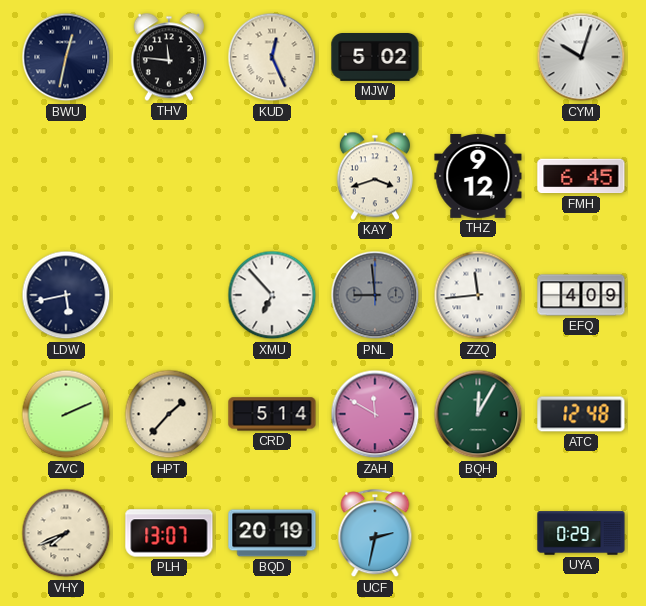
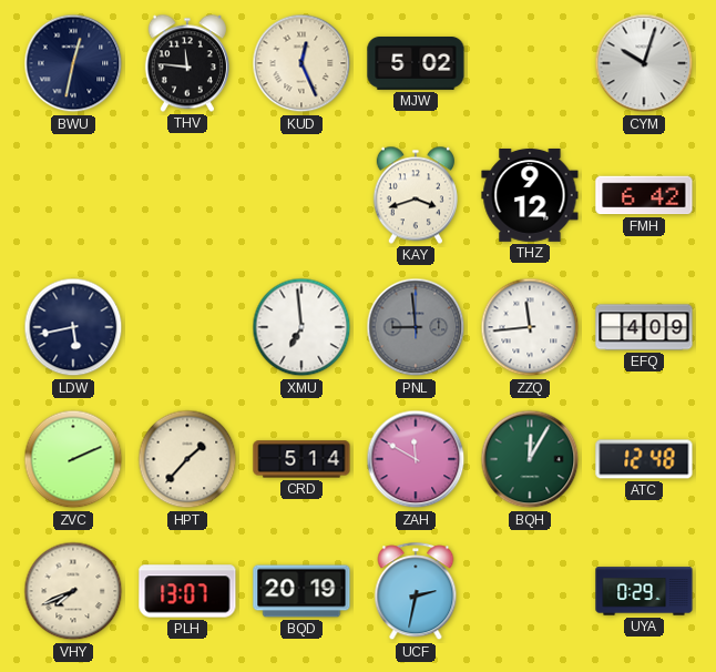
FMH: 6:45 -> 6:42
XMU: 6:53 -> 6:59
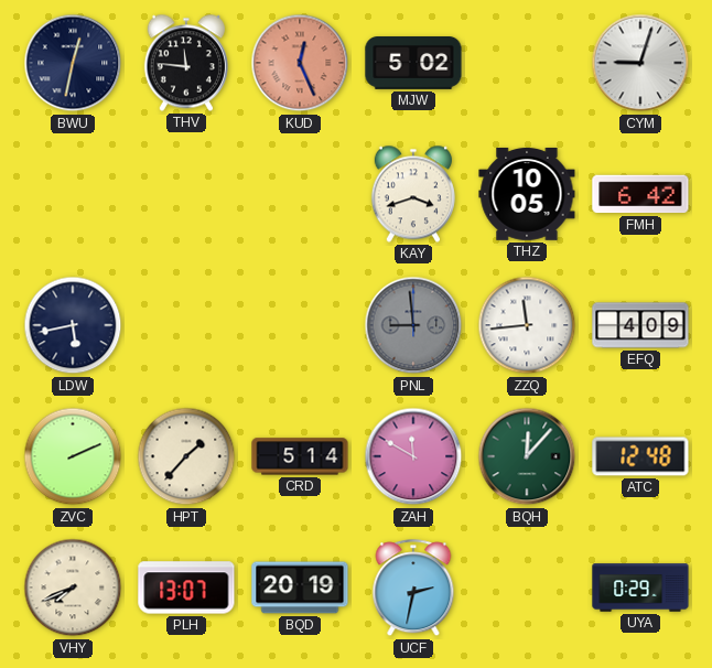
KUD dial: cream -> salmon
CYM: 10:03 -> 9:03
THZ: 9:12 -> 10:05
XMU: 6:59 -> none
BQH: 12:05 -> 12:07
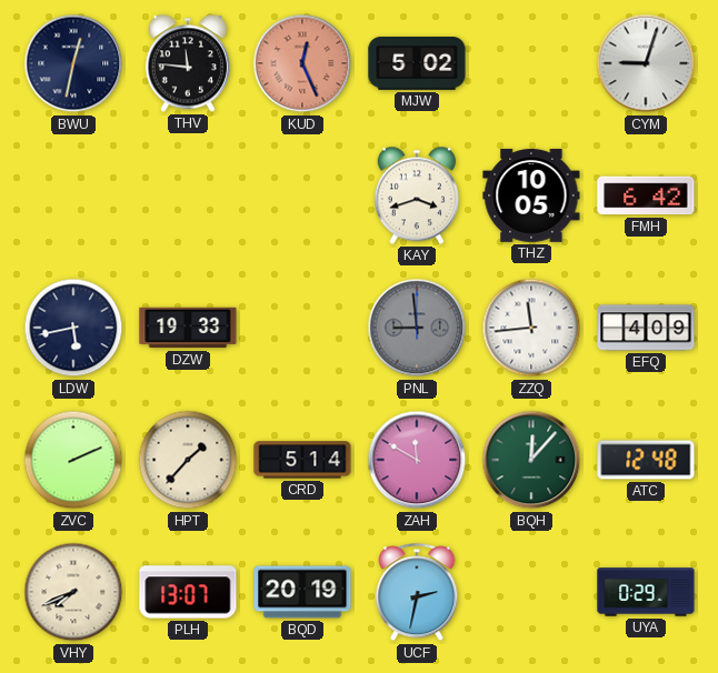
DZW: none -> 19:33
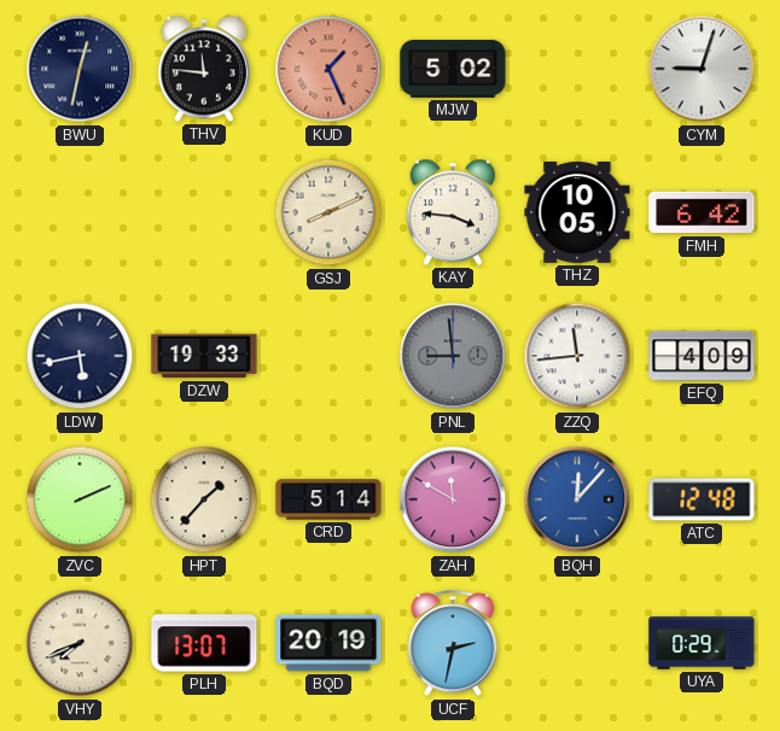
KUD: 12:26 -> 1:26
GSJ: none -> 8:11
KAY: 3:42 -> 3:46
BQH dial: green -> blue
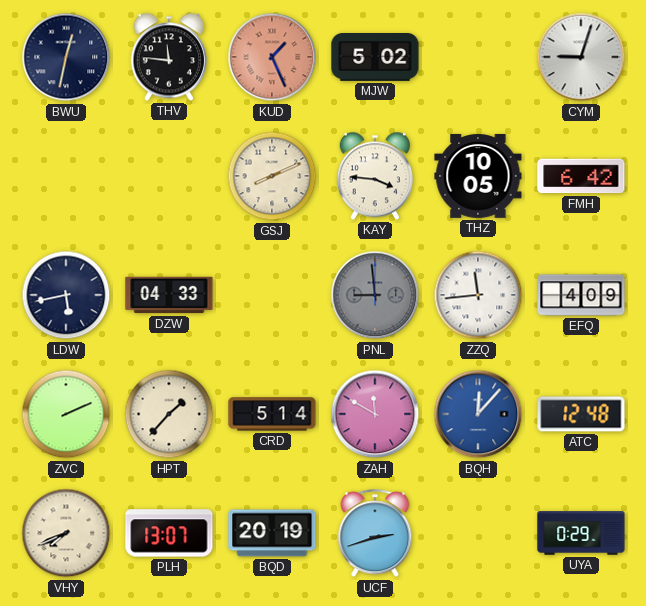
DZW: 19:33 -> 04:33
UCF: 2:32 -> 2:42
